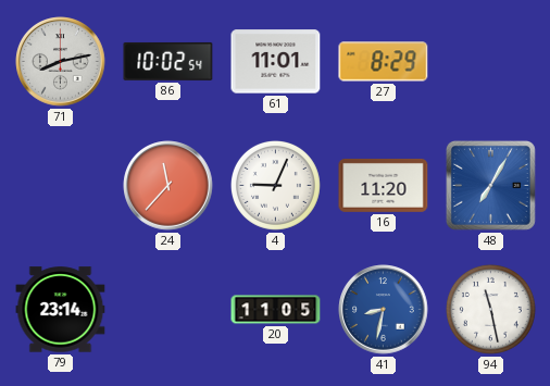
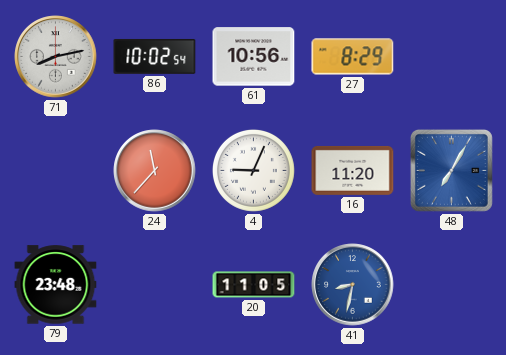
61: 11:01 -> 10:56
79: 23:14 -> 23:48
94: 11:28 -> none
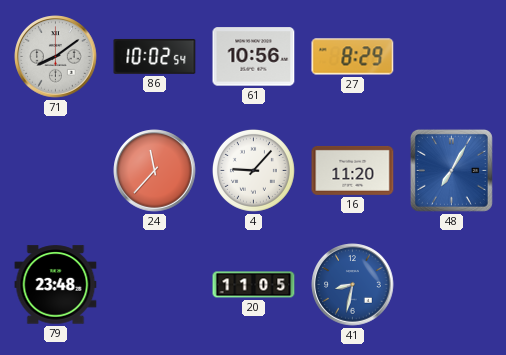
71: 8:13 -> 8:09
4: 9:04 -> 9:07
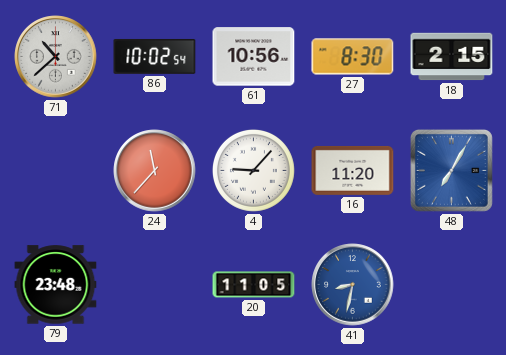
71: 8:09 -> 10:38
27: 8:29 -> 8:30
18: none -> 2:15
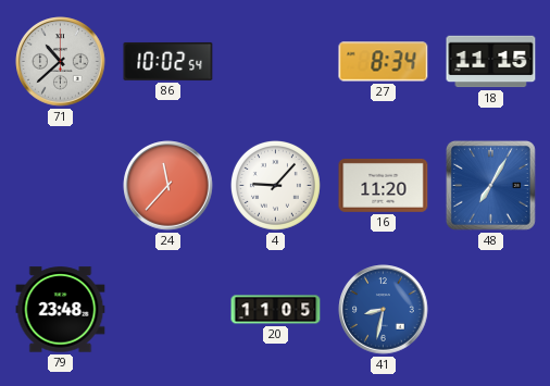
61: 10:56 -> none
27: 8:30 -> 8:34
18: 2:15 -> 11:15
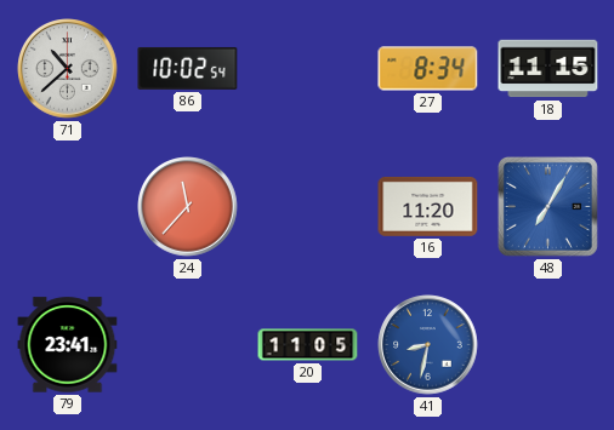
4: 9:07 -> none
79: 23:48 -> 23:41
